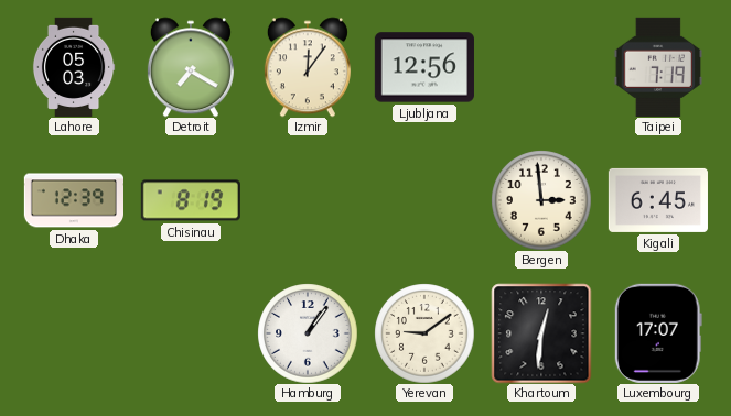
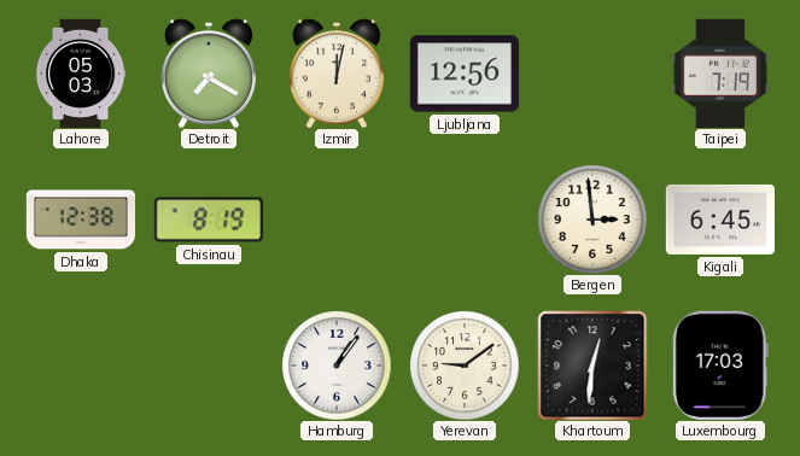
Izmir: 12:06 -> 12:02
Dhaka: 12:39 -> 12:38
Luxembourg: 17:07 -> 17:03
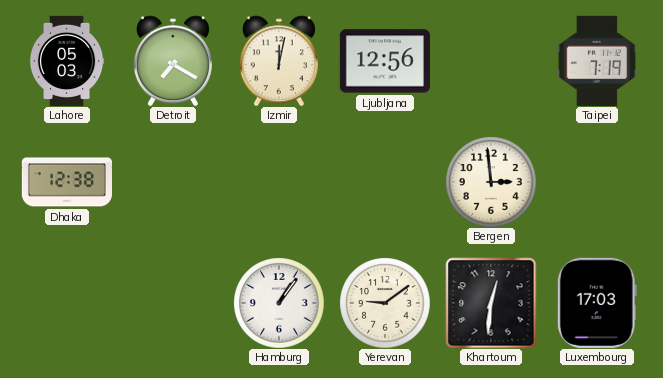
Chisinau: 8:19 -> none
Kigali: 6:45 -> none
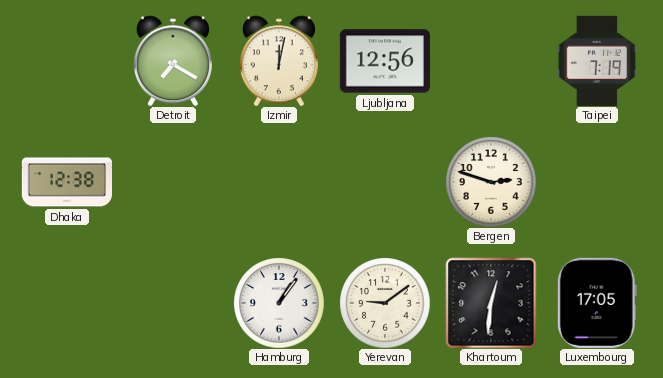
Lahore: 05:03 -> none
Bergen: 2:59 -> 2:48
Luxembourg: 17:03 -> 17:05
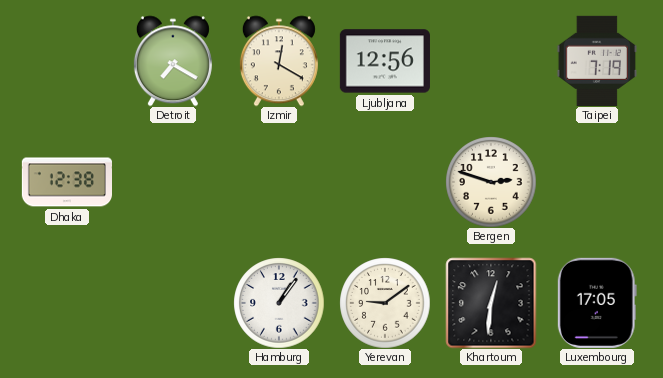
Izmir: 12:02 -> 12:20
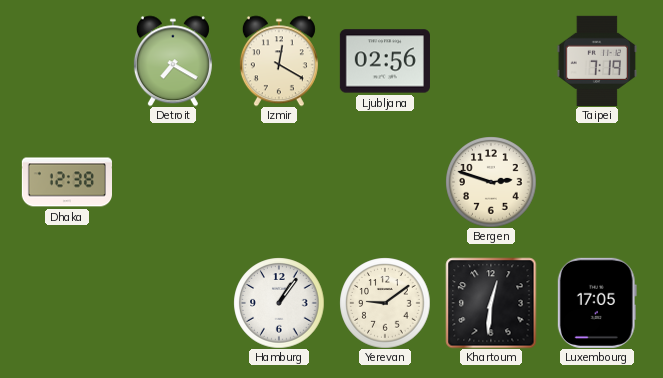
Ljubljana: 12:56 -> 02:56
